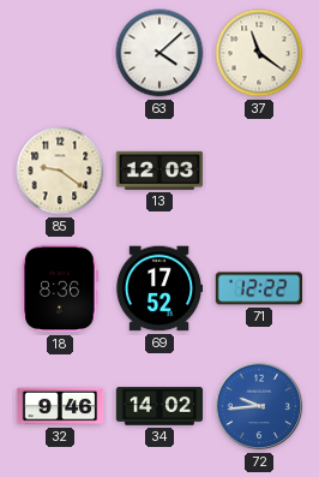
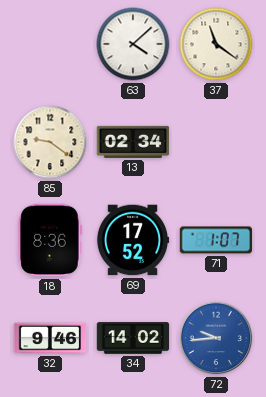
13: 12:03 -> 02:34
71: 12:22 -> 1:07
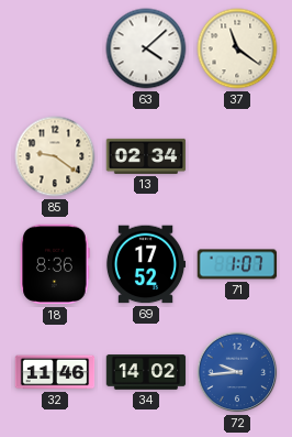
32: 9:46 -> 11:46
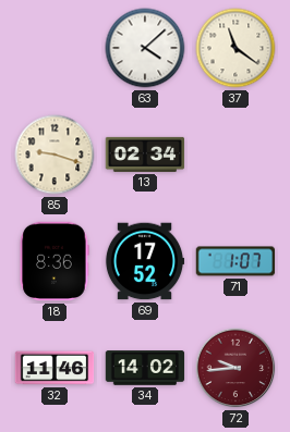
85: 9:21 -> 9:18
72 dial: blue -> burgundy
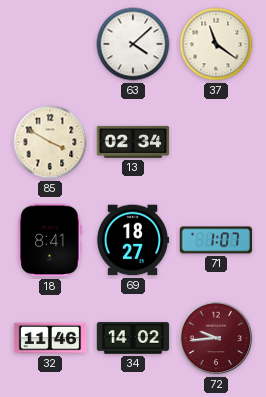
85: 9:18 -> 3:50
18: 8:36 -> 8:41
69: 17:52 -> 18:27
